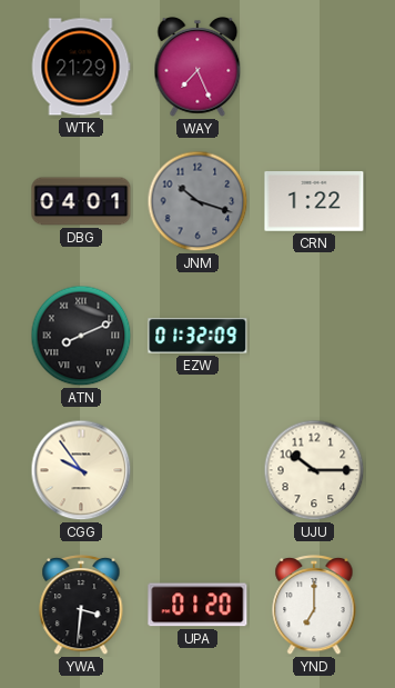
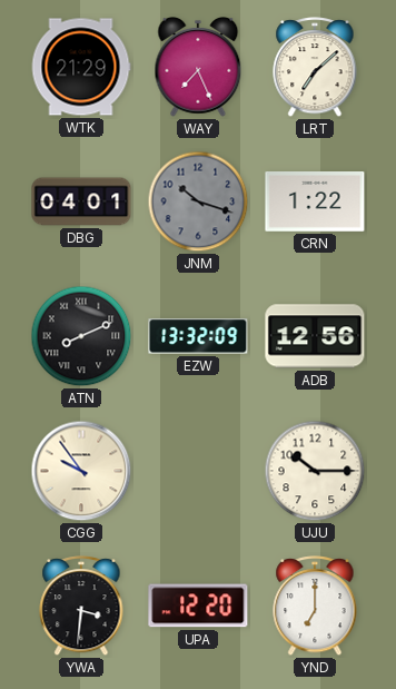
LRT: none -> 7:08
EZW: 01:32 -> 13:32
ADB: none -> 12:56
UPA: 01:20 -> 12:20
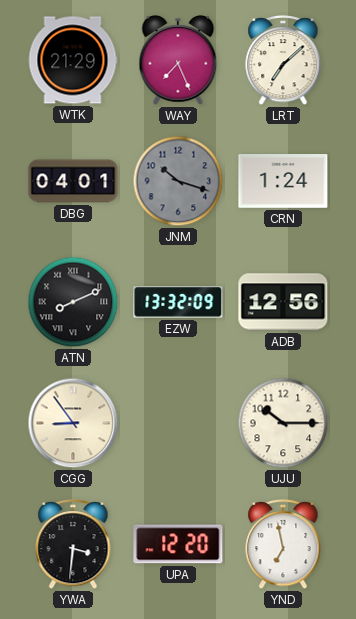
CRN: 1:22 -> 1:24
CGG: 9:54 -> 8:54
YND: 7:00 -> 6:58
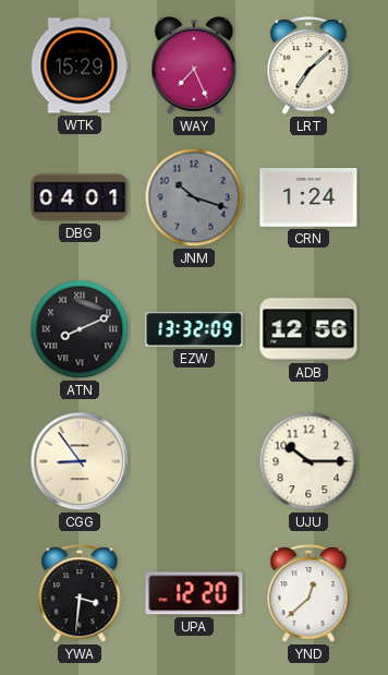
WTK: 21:29 -> 15:29
YND: 6:58 -> 12:38
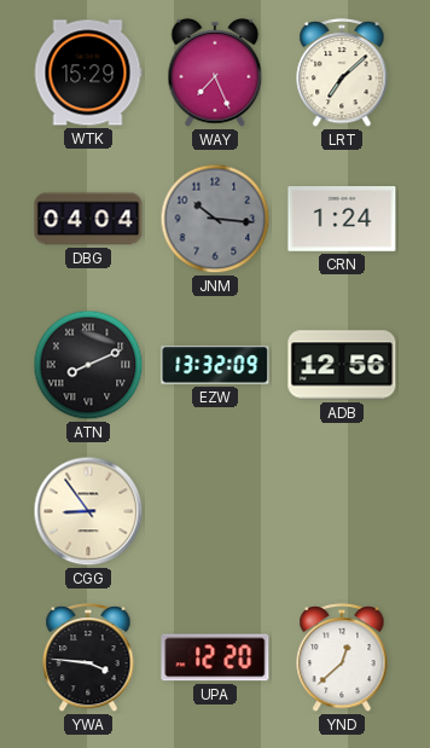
DBG: 04:01 -> 04:04
JNM: 10:18 -> 10:16
UJU: 10:15 -> none
YWA: 3:31 -> 3:46
